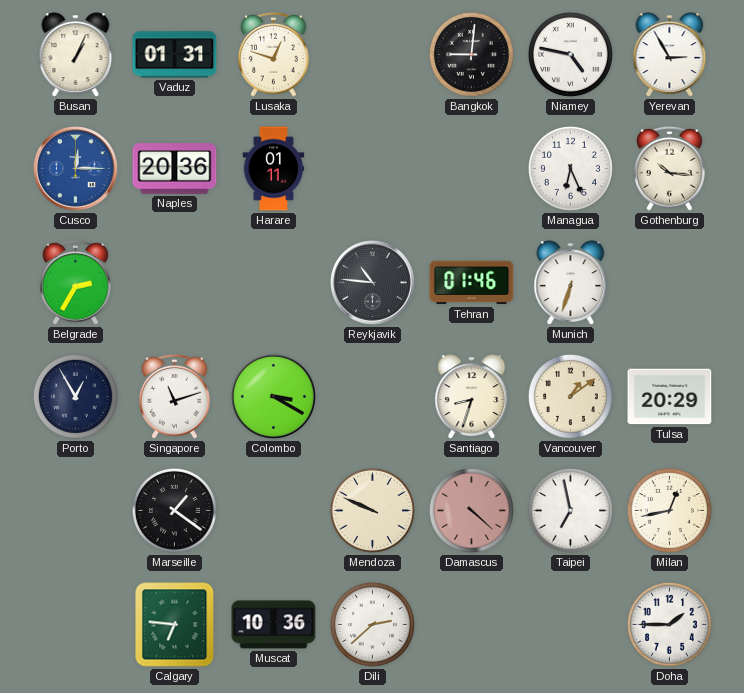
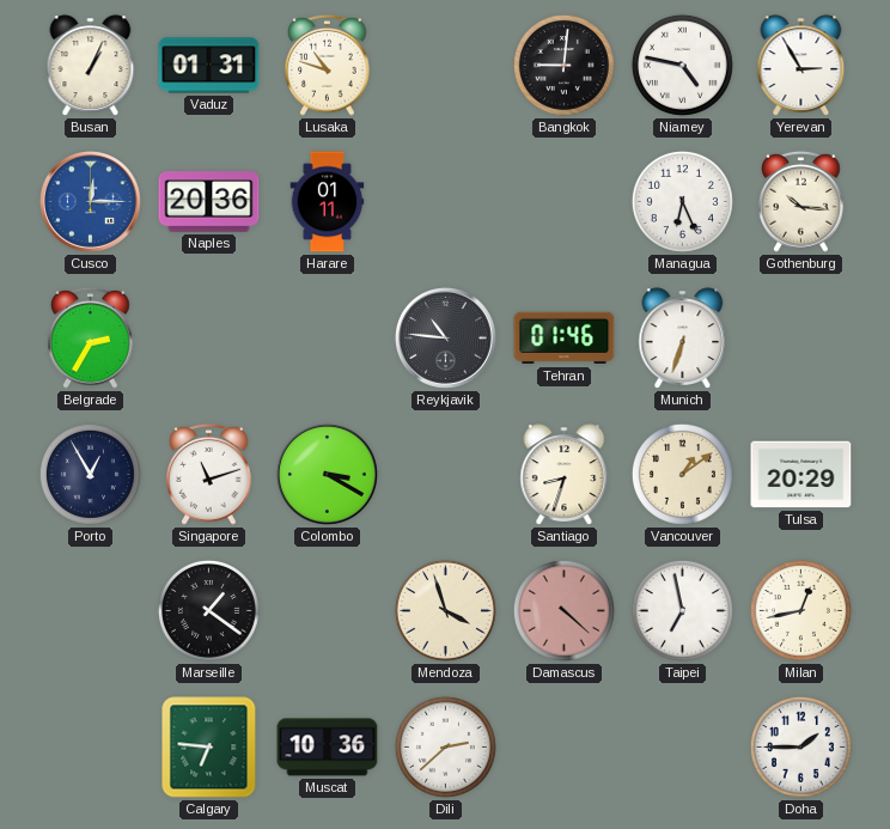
Lusaka: 12:48 -> 10:48
Mendoza: 9:49 -> 3:57
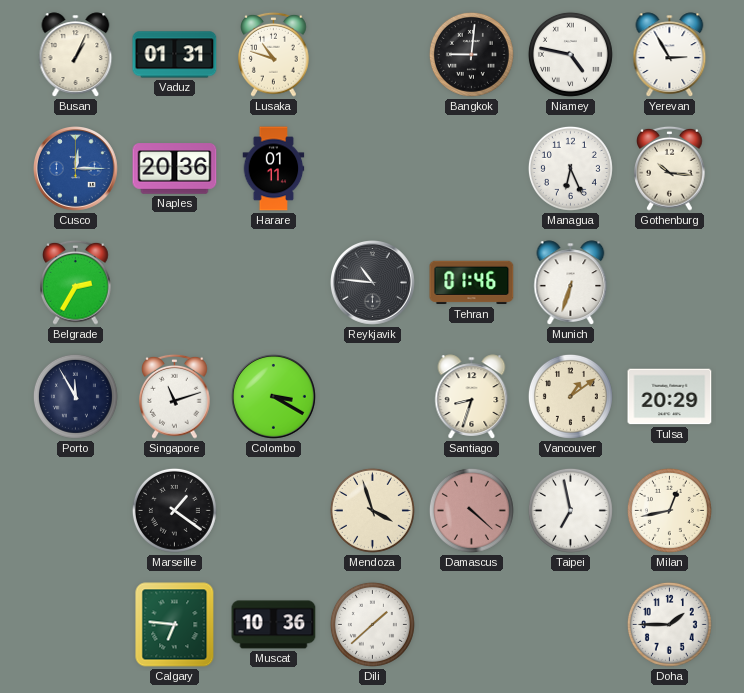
Porto: 12:55 -> 11:55
Dili: 2:38 -> 1:38
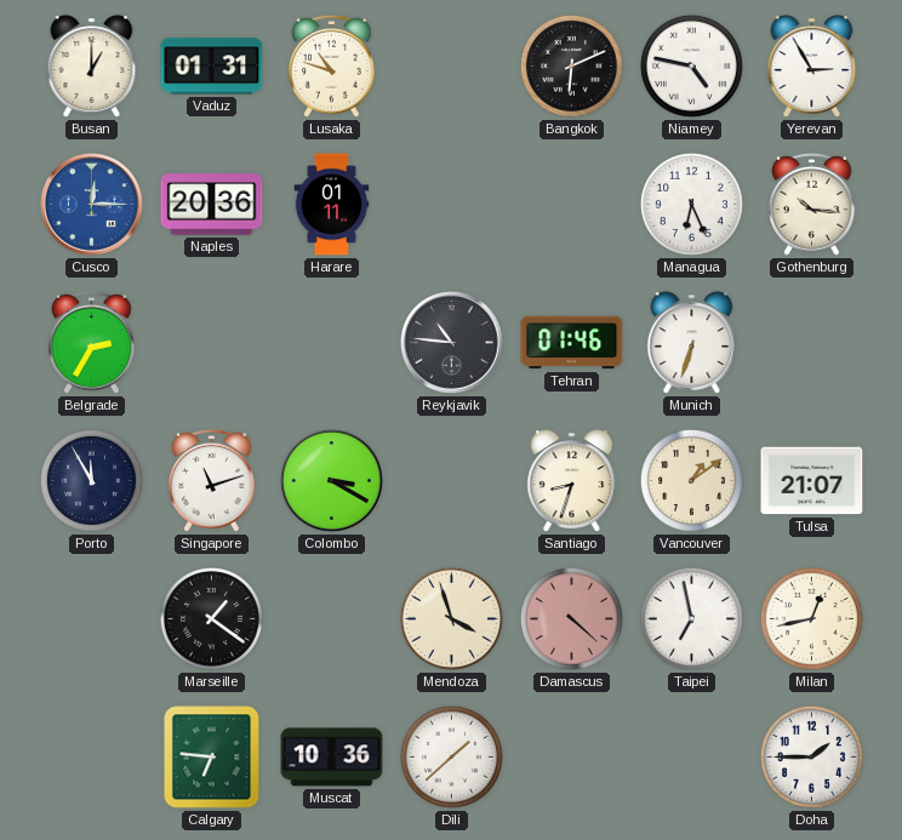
Busan: 1:04 -> 1:00
Bangkok: 9:01 -> 6:11
Tulsa: 20:29 -> 21:07
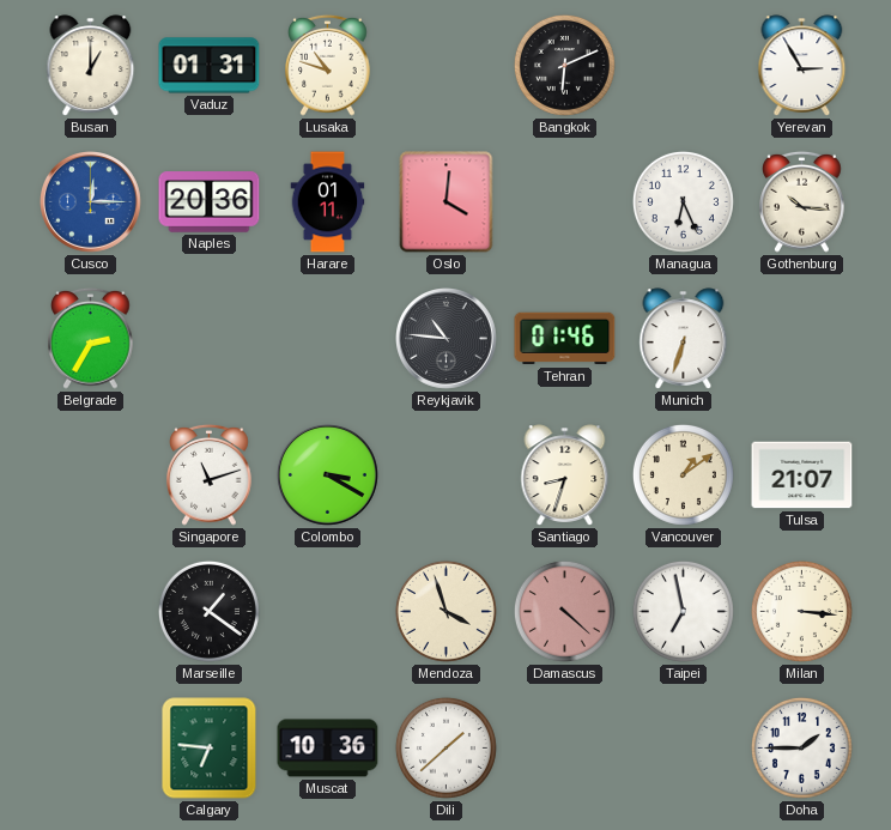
Niamey: 4:47 -> none
Oslo: none -> 4:01
Porto: 11:55 -> none
Milan: 12:43 -> 3:16
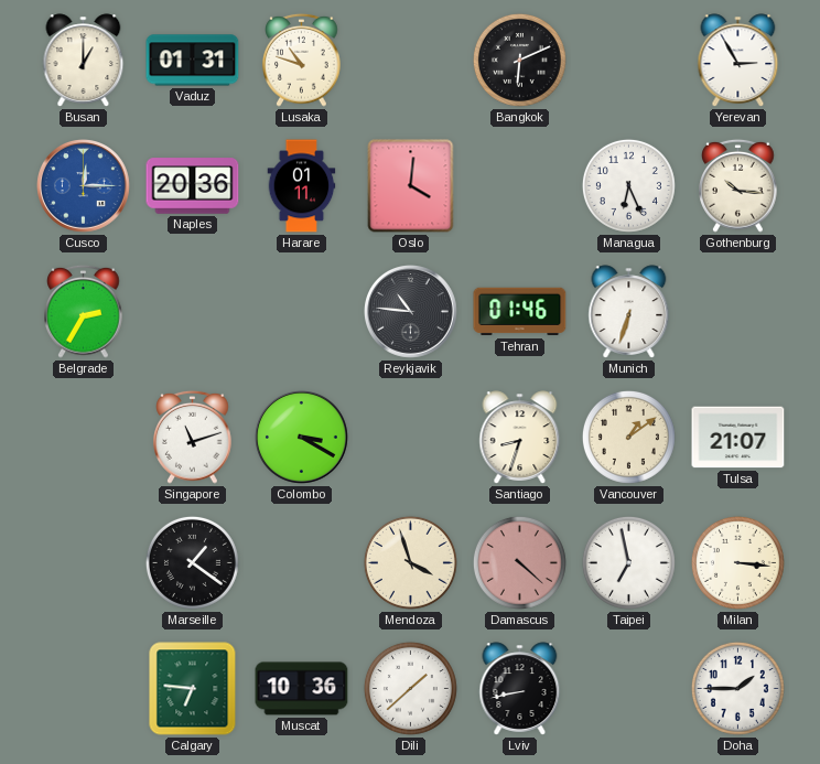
Lviv: none -> 8:43
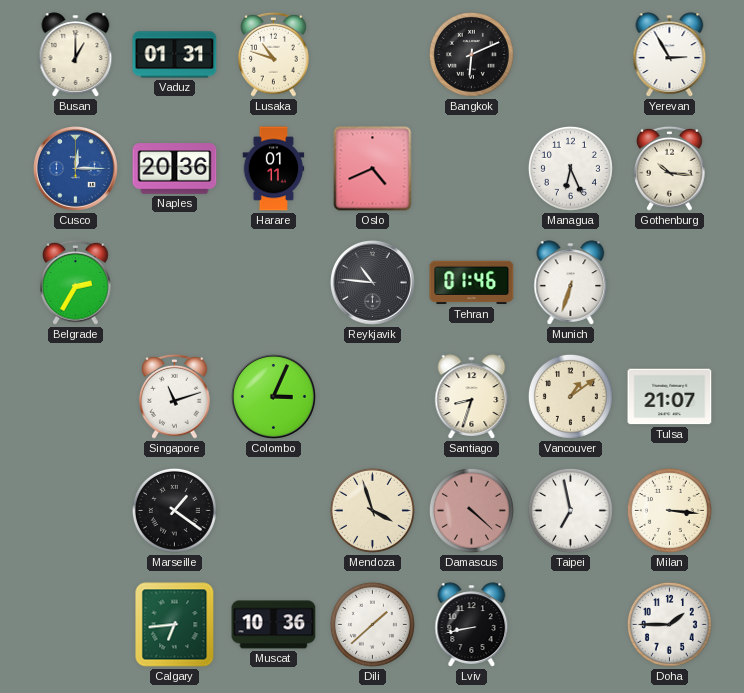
Oslo: 4:01 -> 4:41
Colombo: 3:20 -> 3:04
Calgary: 6:46 -> 6:44
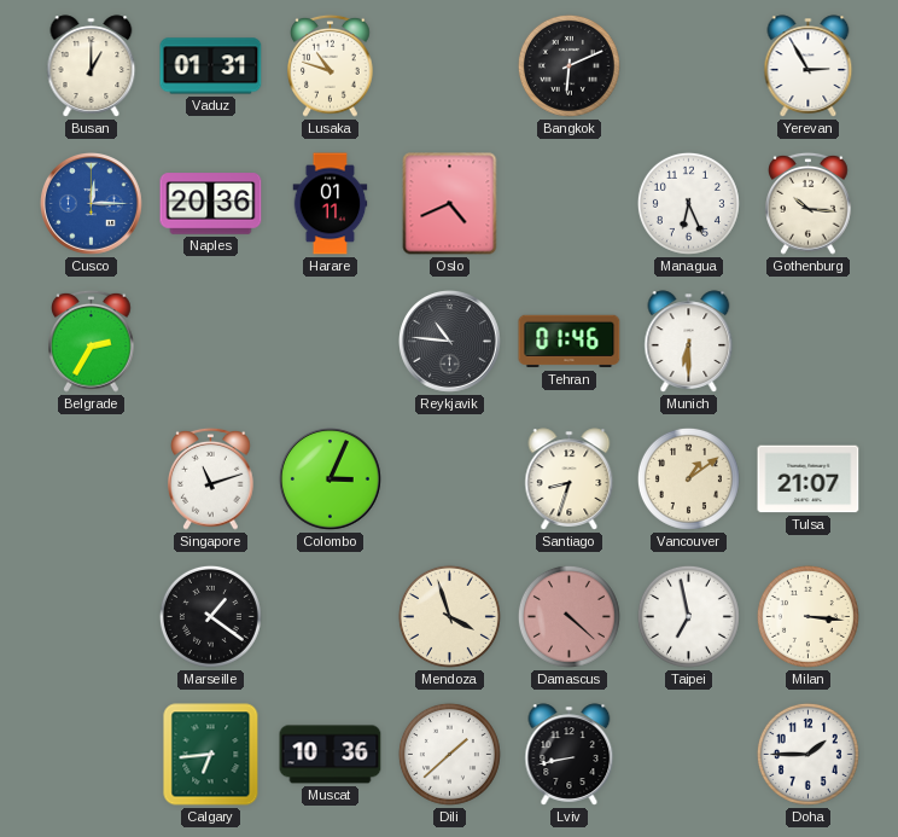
Munich: 6:33 -> 6:30
